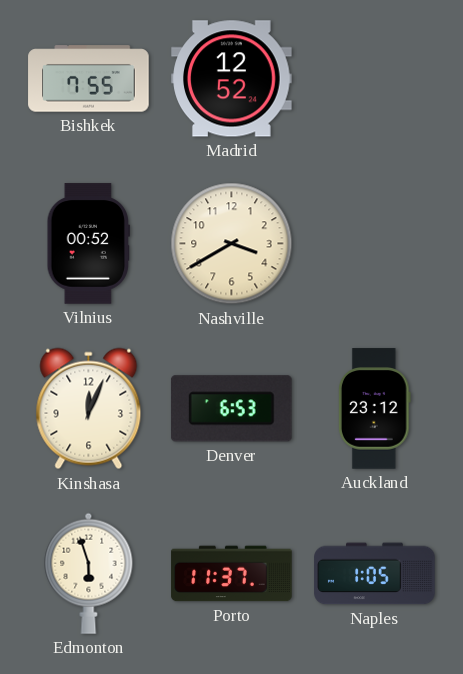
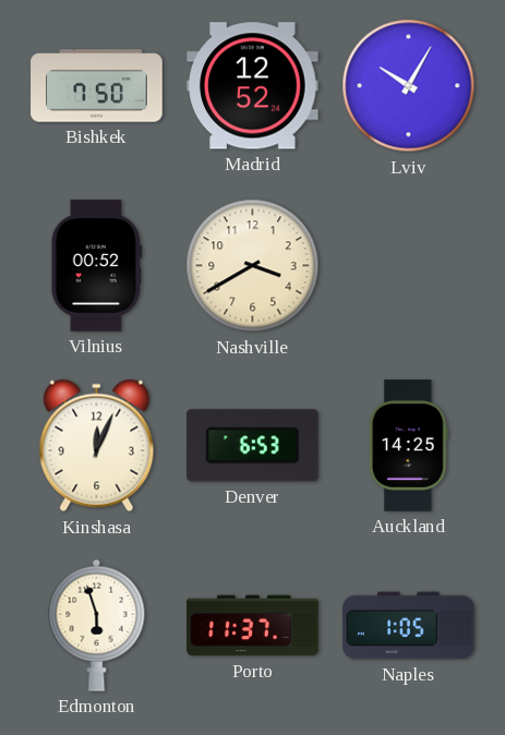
Bishkek: 7:55 -> 7:50
Lviv: none -> 10:05
Auckland: 23:12 -> 14:25
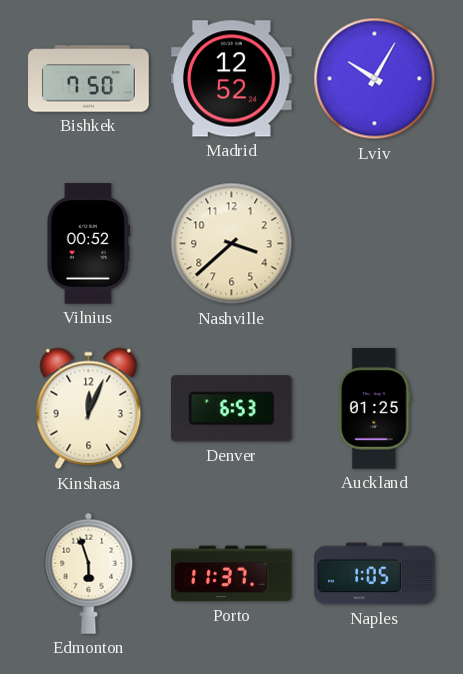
Nashville: 3:40 -> 3:38
Auckland: 14:25 -> 01:25
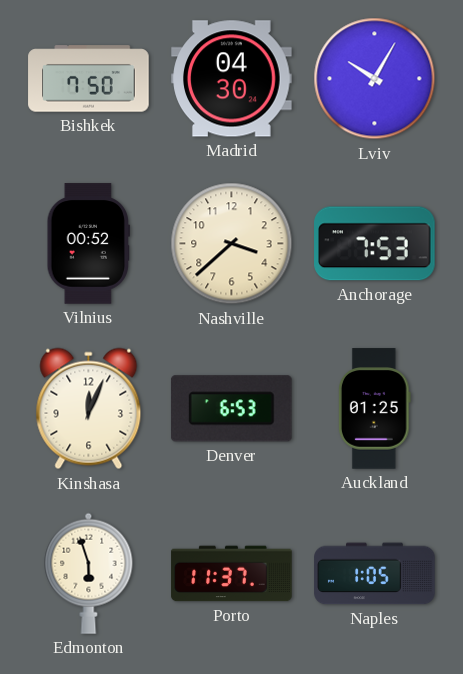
Madrid: 12:52 -> 04:30
Anchorage: none -> 7:53
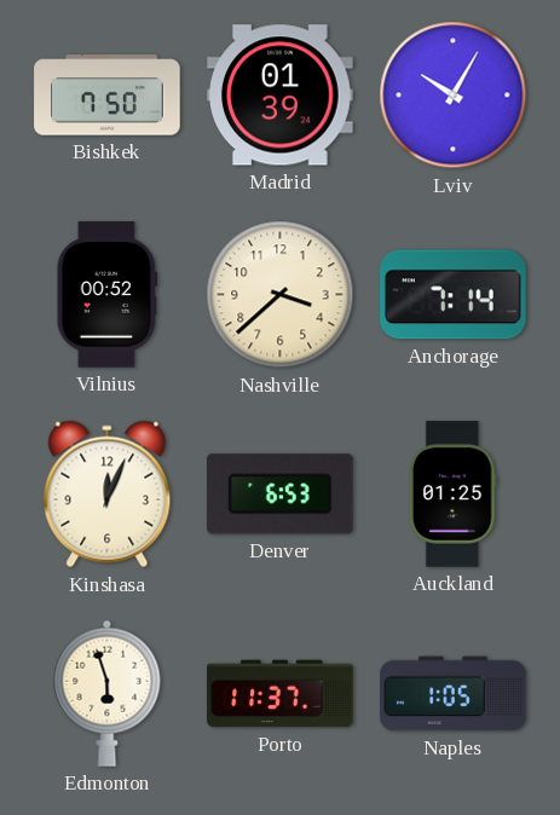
Madrid: 04:30 -> 01:39
Anchorage: 7:53 -> 7:14
